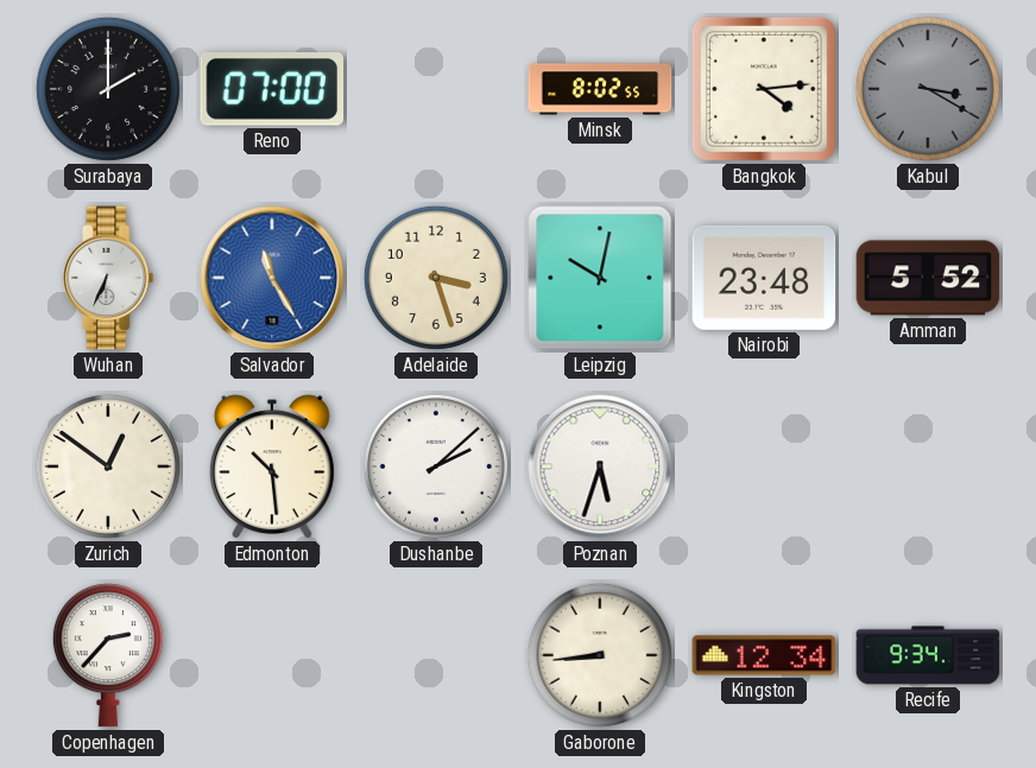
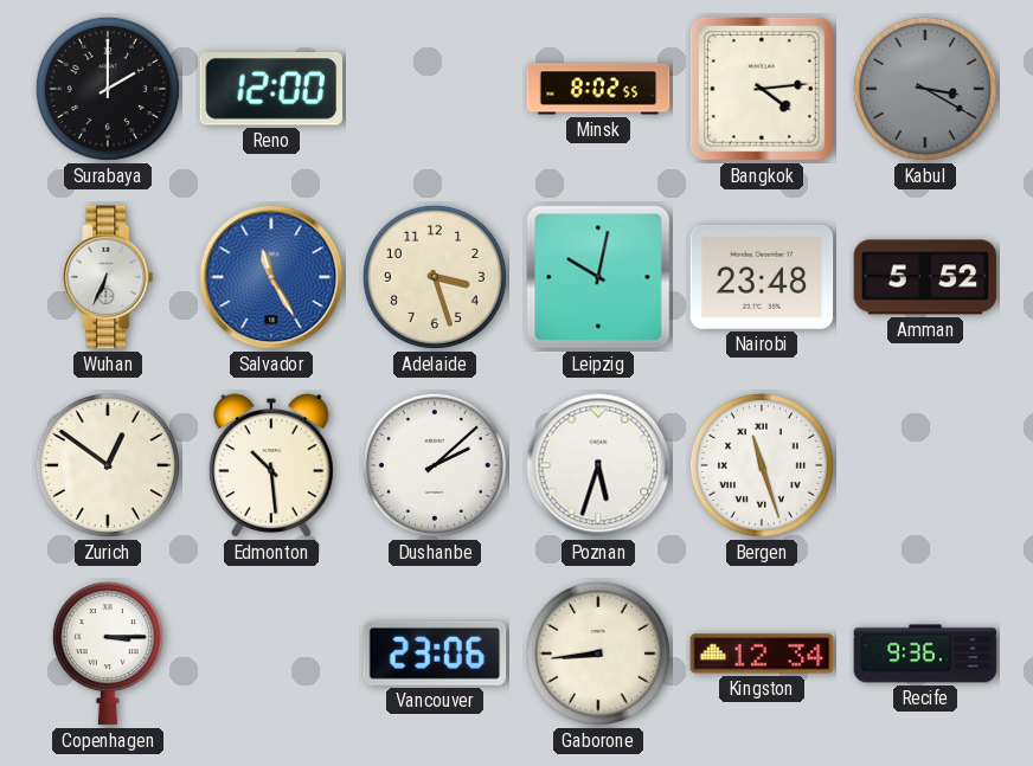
Reno: 07:00 -> 12:00
Bergen: none -> 11:27
Copenhagen: 2:37 -> 3:15
Vancouver: none -> 23:06
Recife: 9:34 -> 9:36
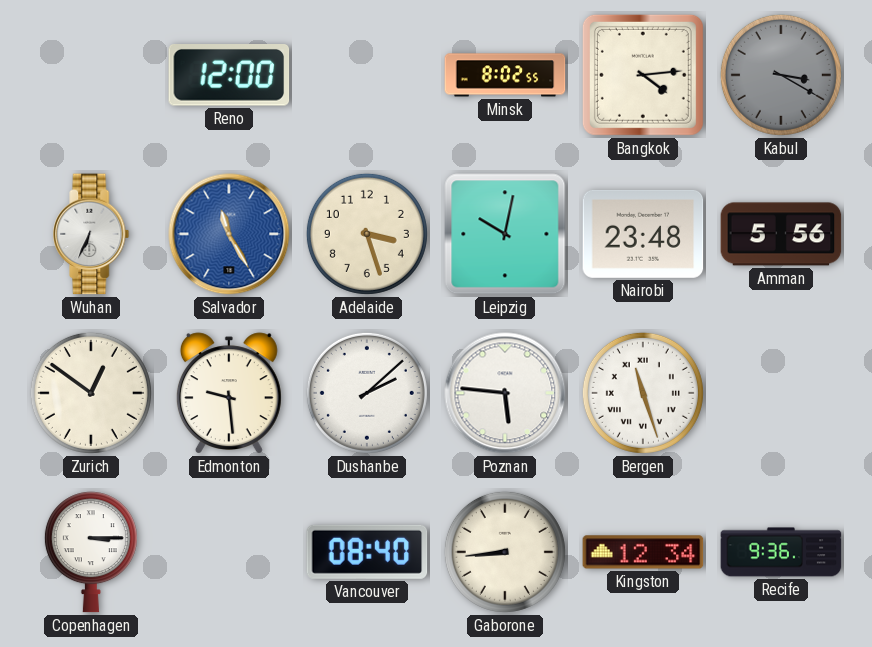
Surabaya: 2:00 -> none
Amman: 5:52 -> 5:56
Edmonton: 10:29 -> 9:29
Poznan: 5:33 -> 5:46
Vancouver: 23:06 -> 08:40
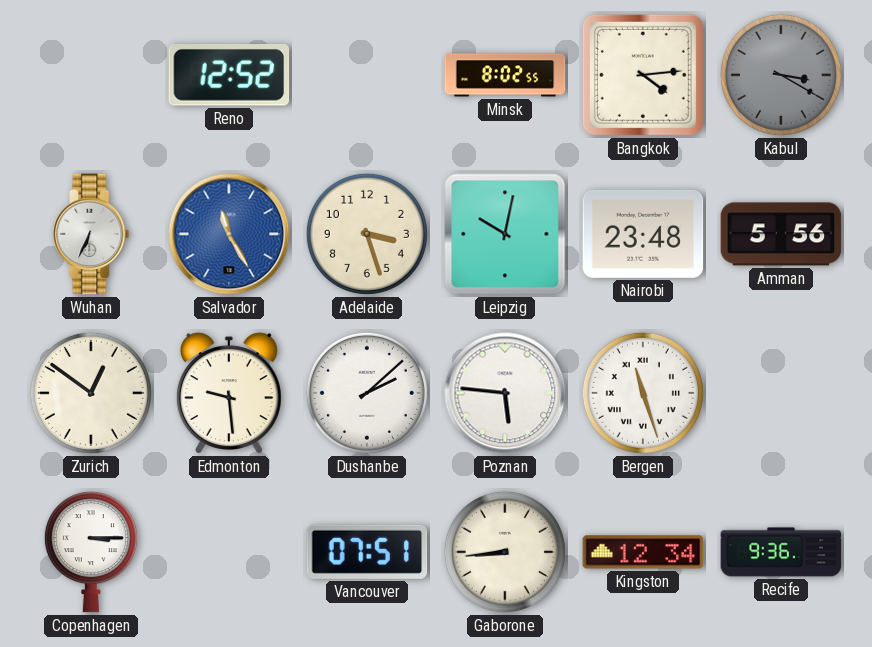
Reno: 12:00 -> 12:52
Vancouver: 08:40 -> 07:51
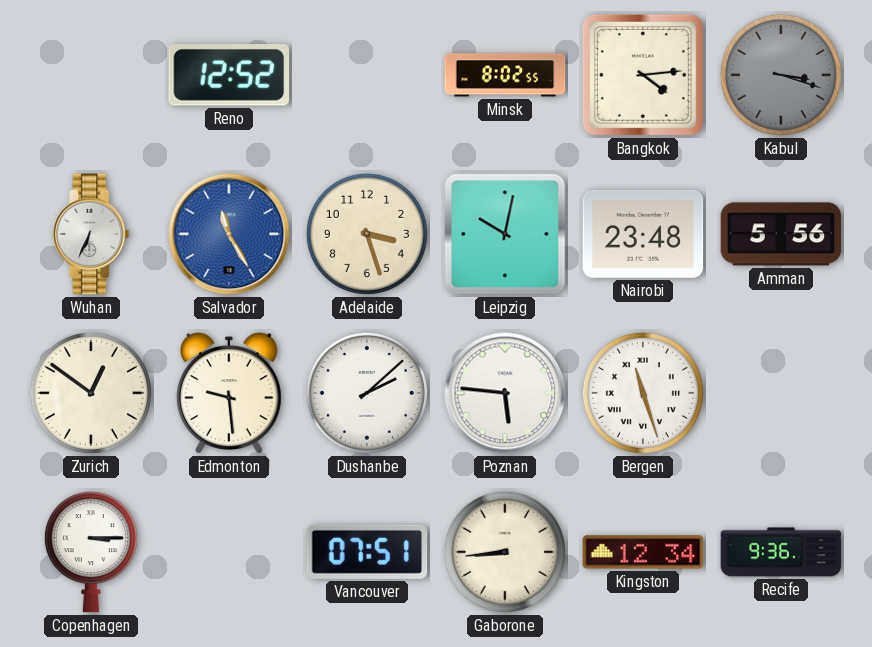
Kabul: 3:20 -> 3:18
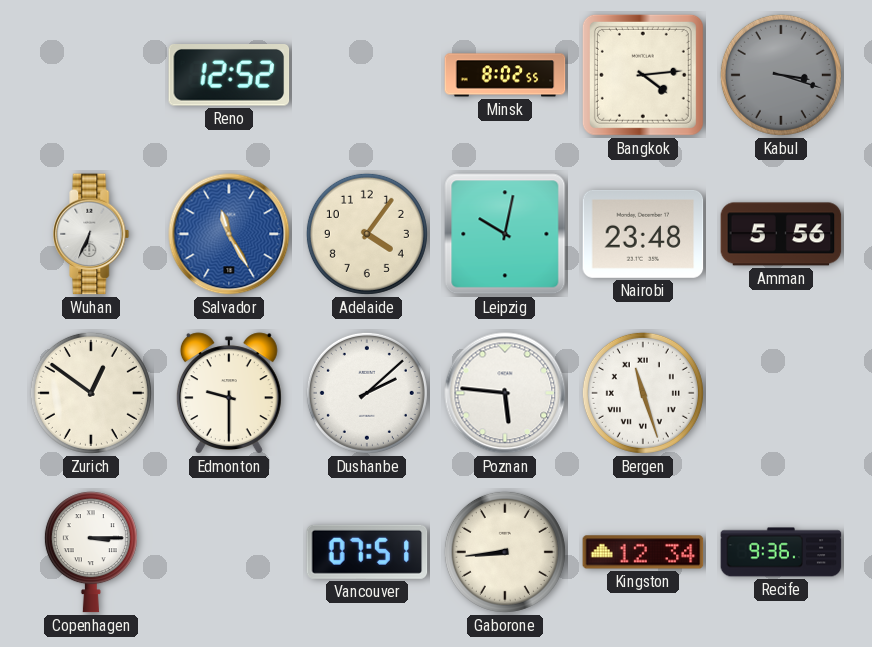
Adelaide: 3:27 -> 4:06
Edmonton: 9:29 -> 9:30
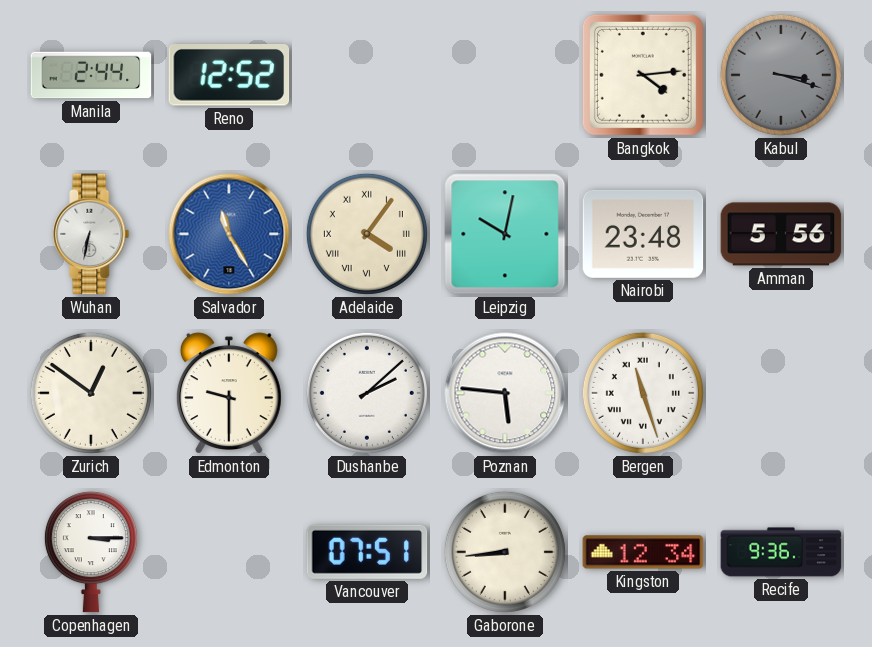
Manila: none -> 2:44
Minsk: 8:02 -> none
Wuhan: 6:34 -> 6:32
Adelaide numerals: Arabic -> Roman
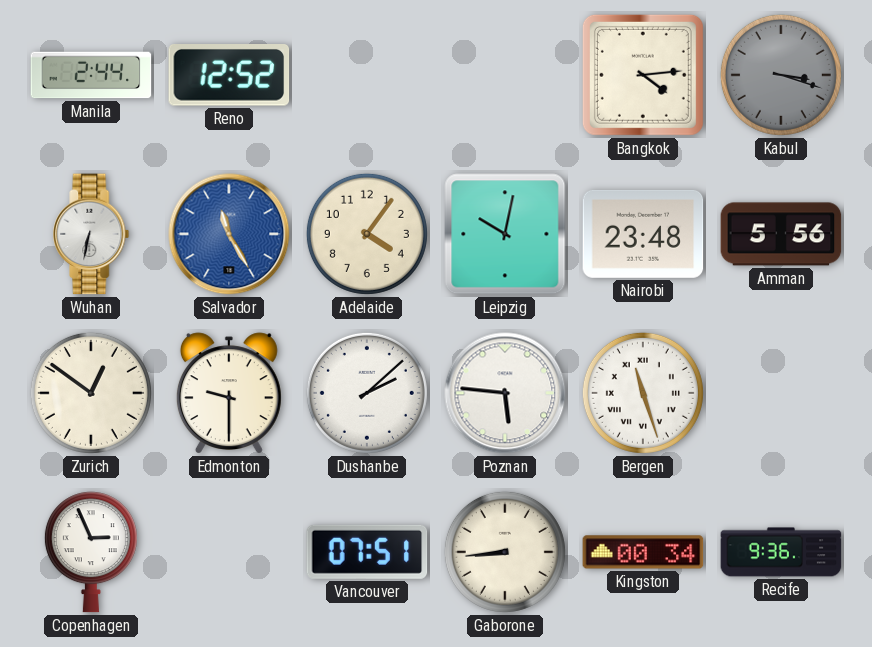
Adelaide numerals: Roman -> Arabic
Copenhagen: 3:15 -> 2:56
Kingston: 12:34 -> 00:34
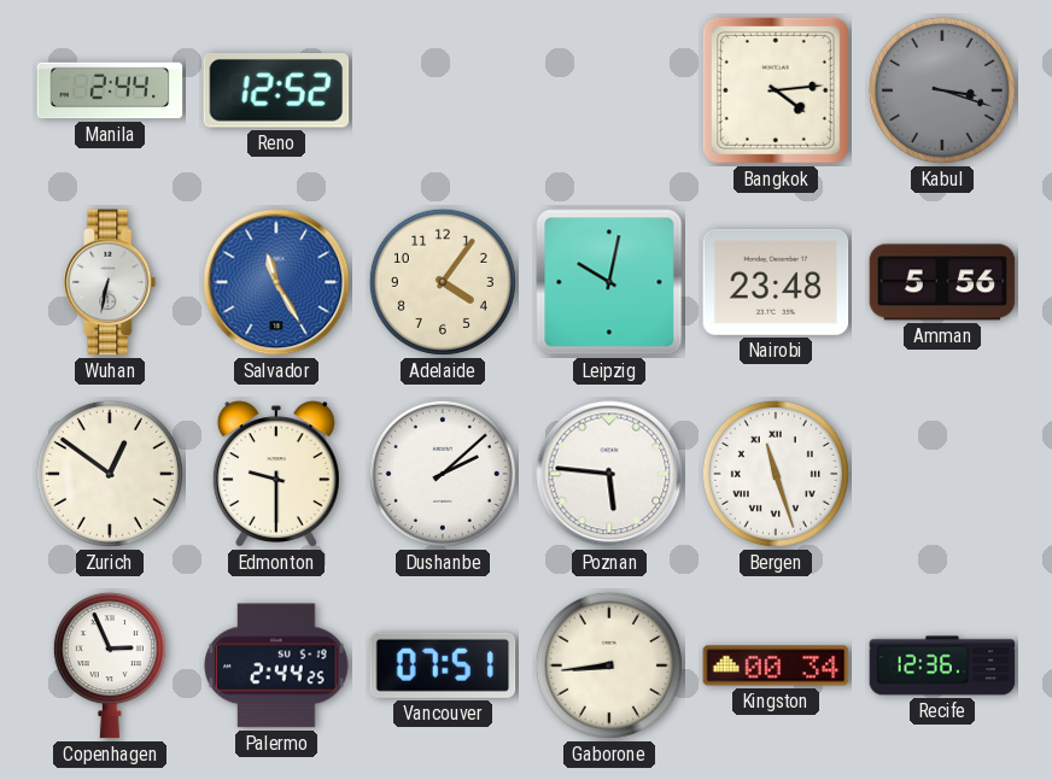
Palermo: none -> 2:44
Recife: 9:36 -> 12:36
